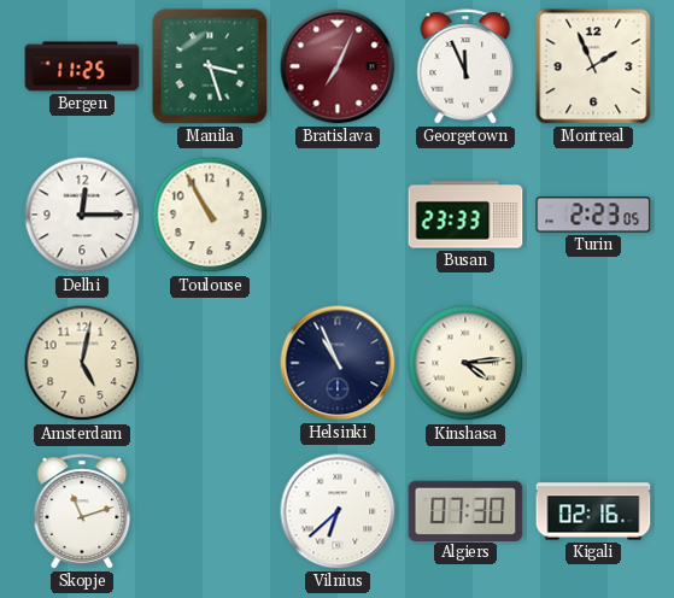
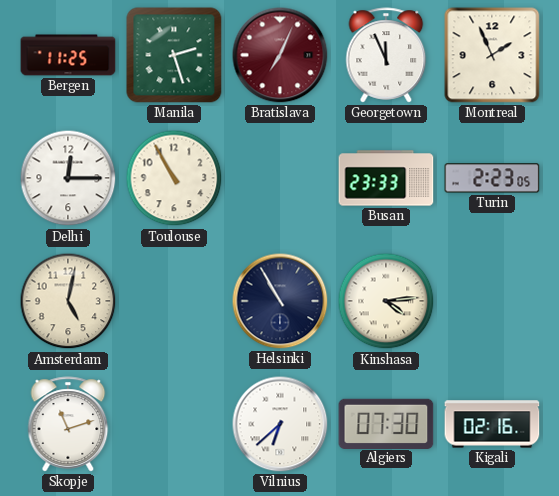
Manila: 3:27 -> 2:27
Helsinki: 10:56 -> 10:55
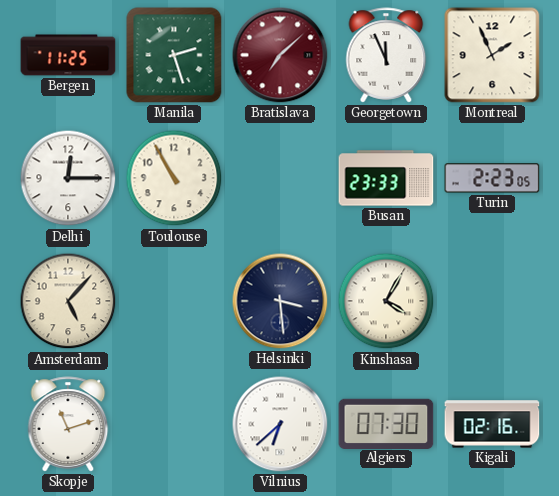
Bratislava: 7:04 -> 7:08
Amsterdam: 5:02 -> 5:07
Helsinki: 10:55 -> 3:29
Kinshasa: 4:14 -> 4:05
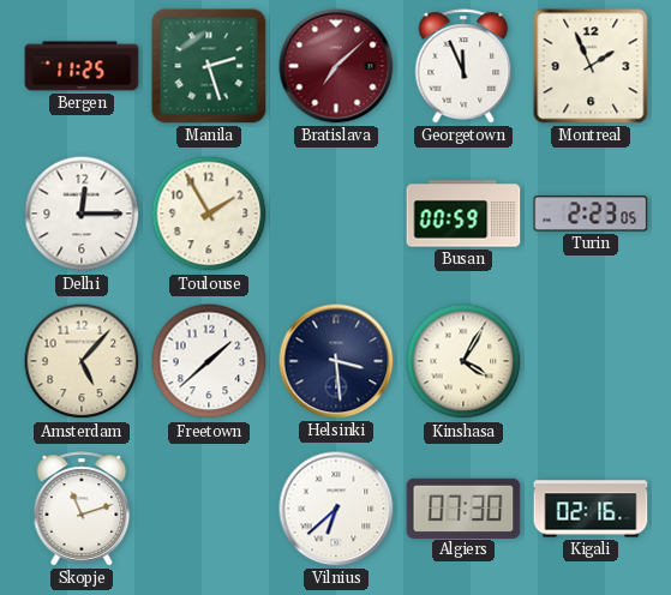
Toulouse: 10:55 -> 1:55
Busan: 23:33 -> 00:59
Freetown: none -> 1:38
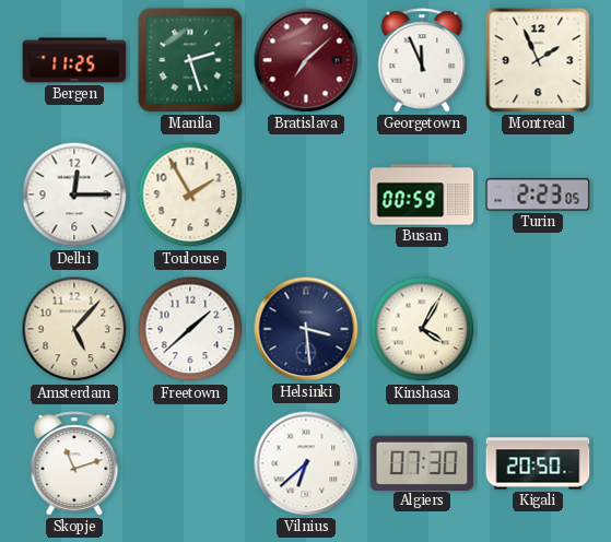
Kigali: 02:16 -> 20:50
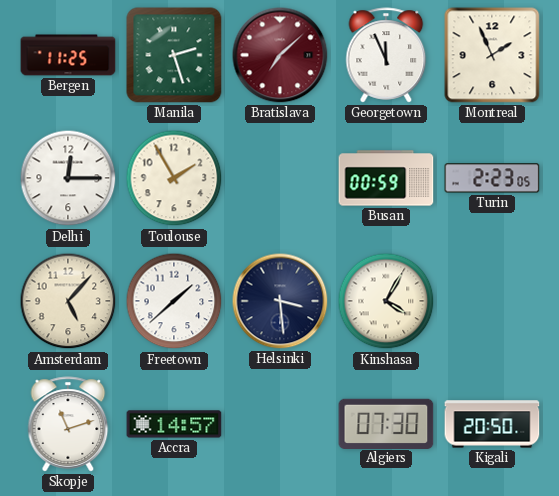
Accra: none -> 14:57
Vilnius: 6:38 -> none
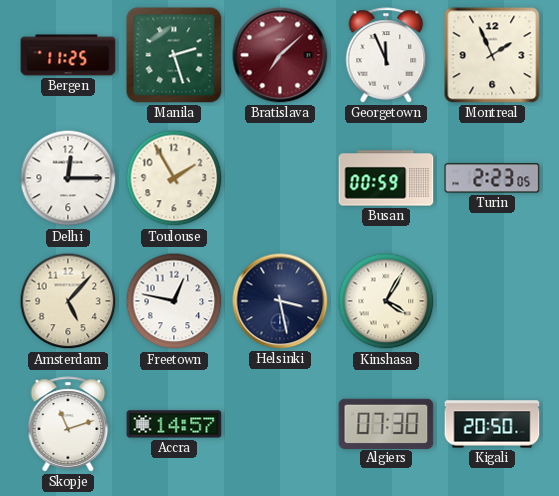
Freetown: 1:38 -> 12:47
Helsinki: 3:29 -> 3:28
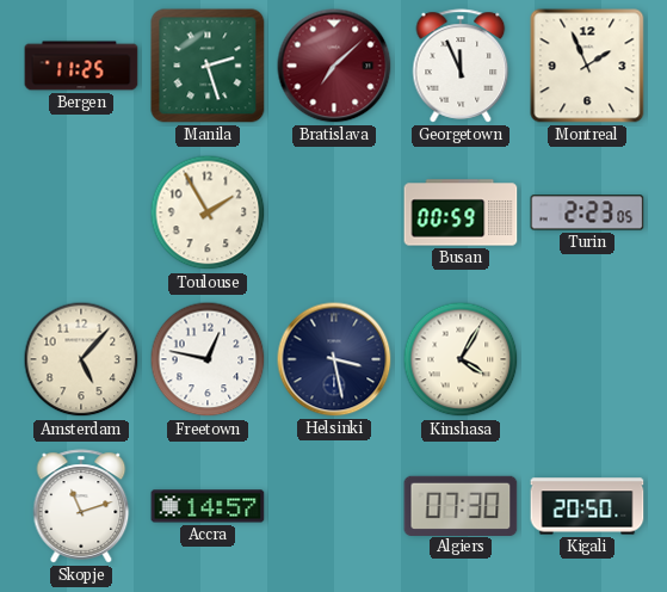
Delhi: 12:15 -> none
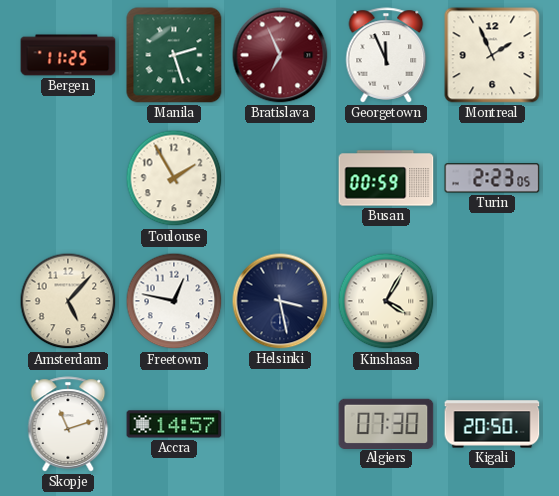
Bratislava: 7:08 -> 6:56
